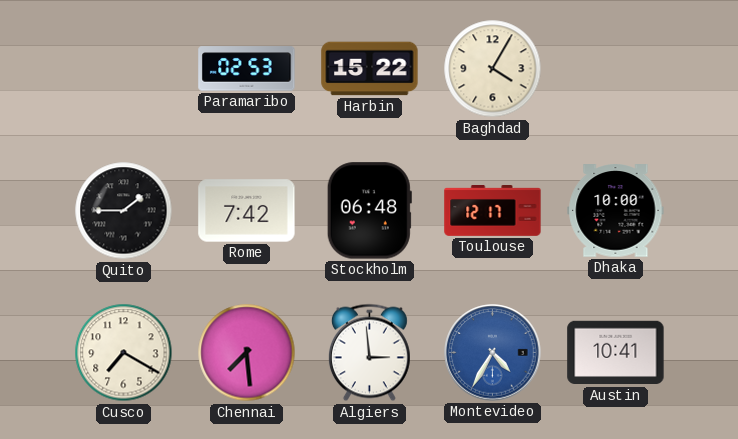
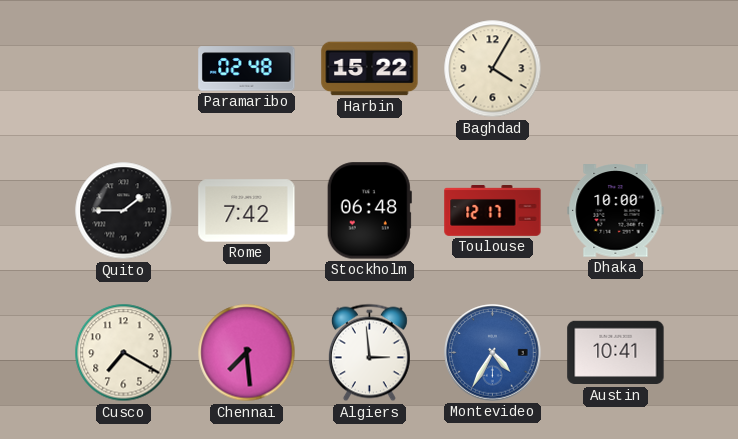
Paramaribo: 02:53 -> 02:48
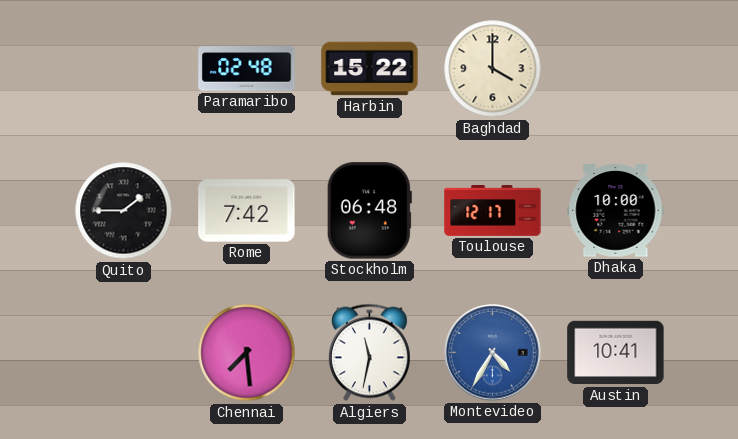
Baghdad: 4:05 -> 4:00
Cusco: 7:20 -> none
Algiers: 2:59 -> 11:32
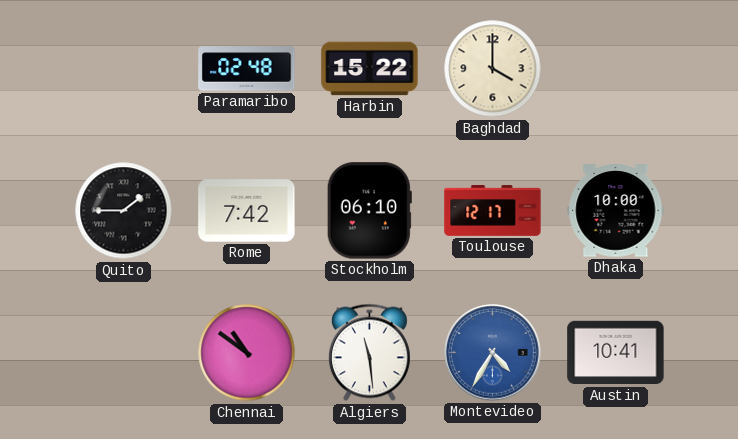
Stockholm: 06:48 -> 06:10
Chennai: 7:29 -> 10:51
Algiers: 11:32 -> 11:29
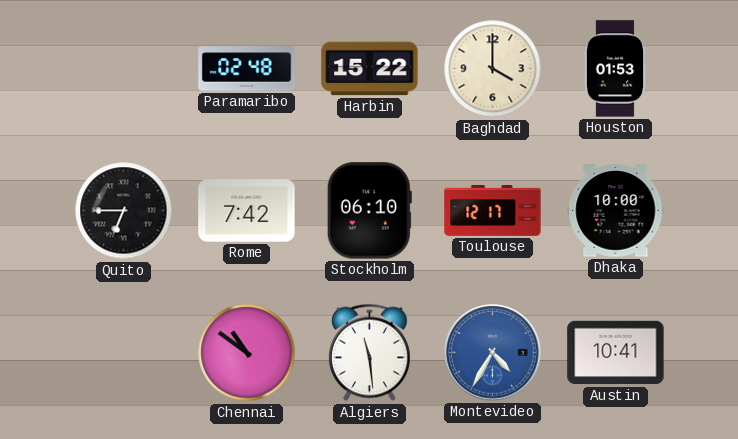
Houston: none -> 01:53
Quito: 1:45 -> 6:45
